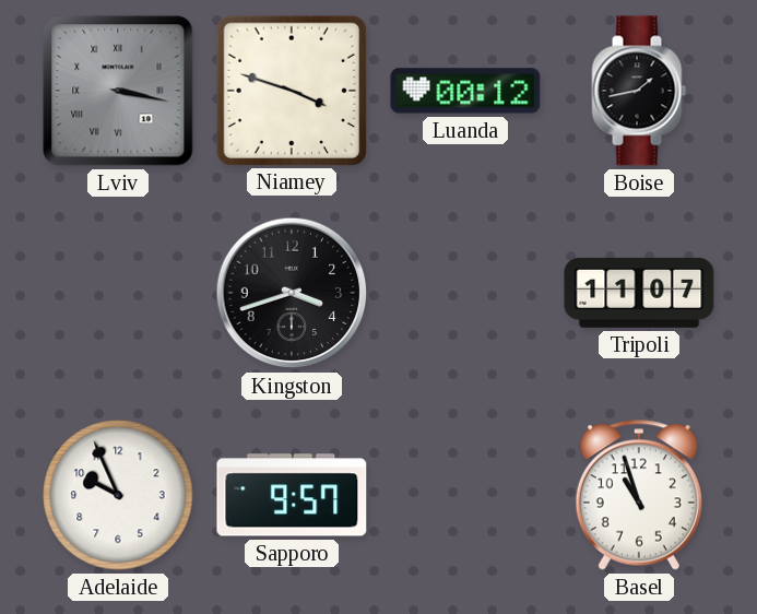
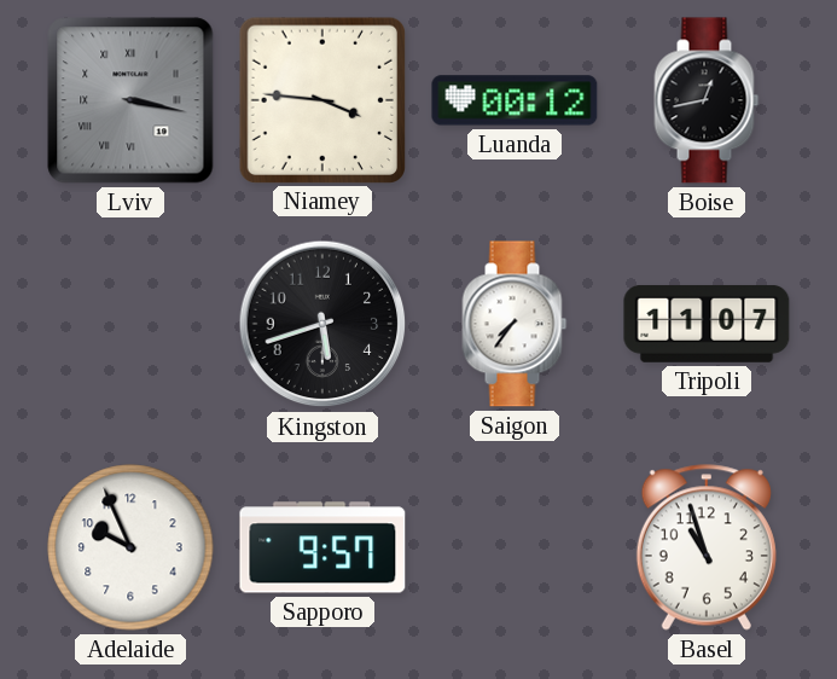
Niamey: 3:48 -> 3:46
Boise: 1:43 -> 12:43
Kingston: 3:42 -> 5:42
Saigon: none -> 7:36
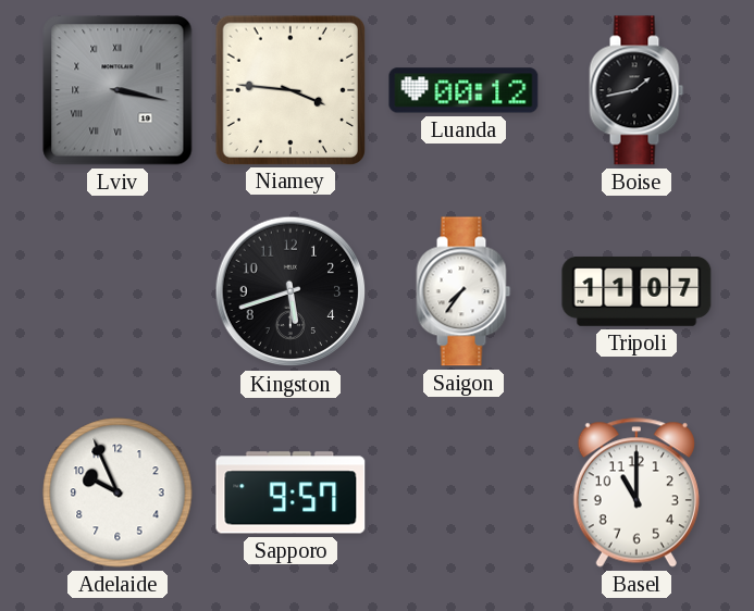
Boise: 12:43 -> 1:43
Basel: 10:57 -> 11:00
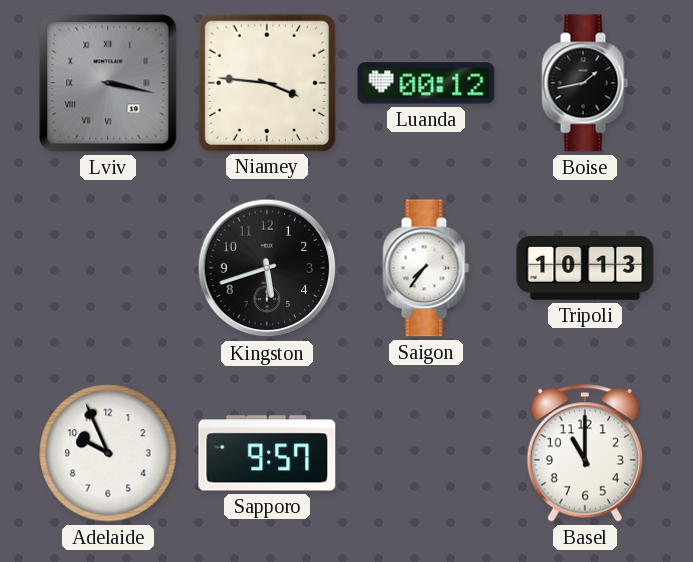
Tripoli: 11:07 -> 10:13
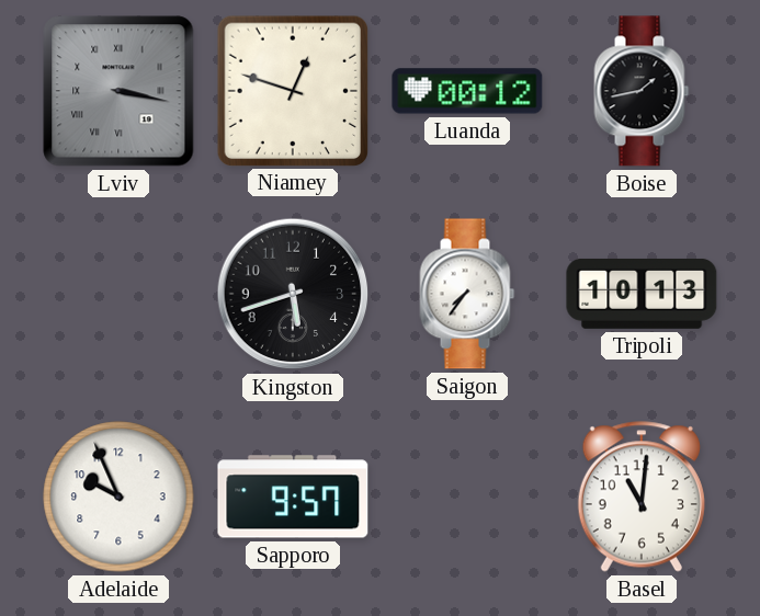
Niamey: 3:46 -> 12:48
Basel: 11:00 -> 11:01
